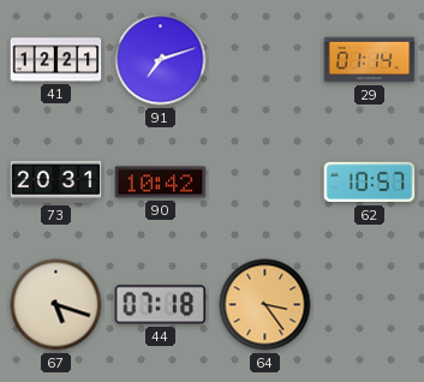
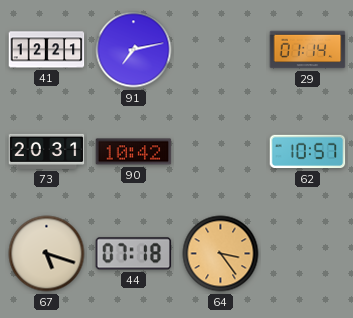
91: 7:12 -> 7:13
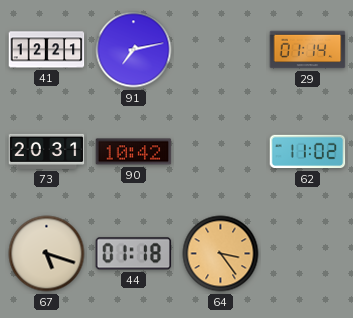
62: 10:57 -> 11:02
44: 07:18 -> 01:18
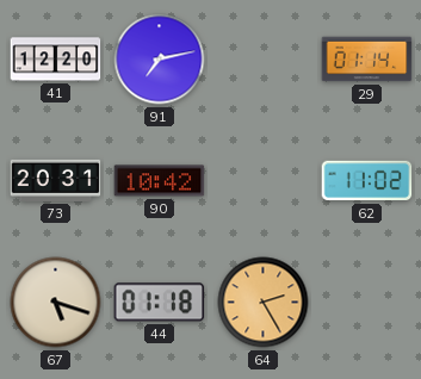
41: 12:21 -> 12:20
64: 3:24 -> 2:25
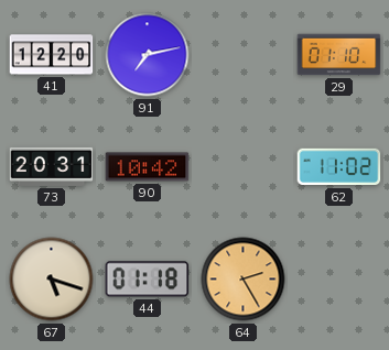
29: 01:14 -> 01:10
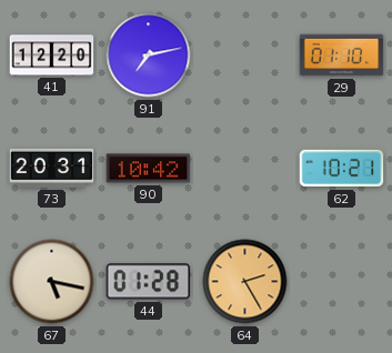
62: 11:02 -> 10:21
67: 5:18 -> 5:17
44: 01:18 -> 01:28
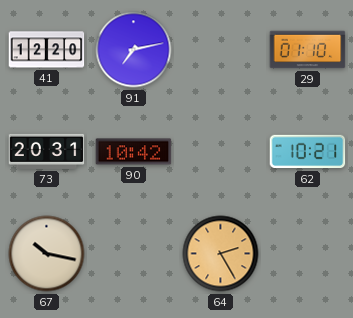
67: 5:17 -> 10:17
44: 01:28 -> none
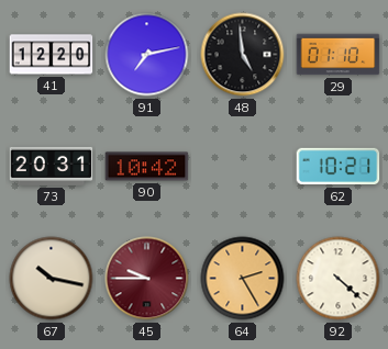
48: none -> 4:59
45: none -> 9:45
92: none -> 4:22
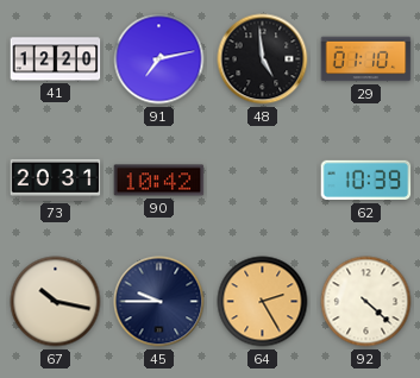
62: 10:21 -> 10:39
45 dial: burgundy -> navy
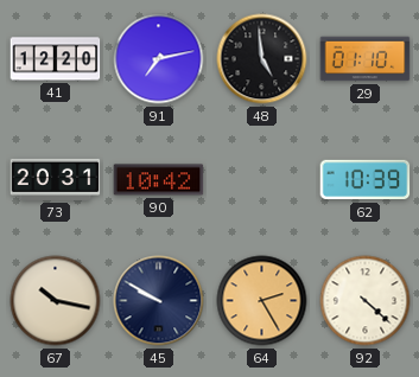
45: 9:45 -> 9:50
